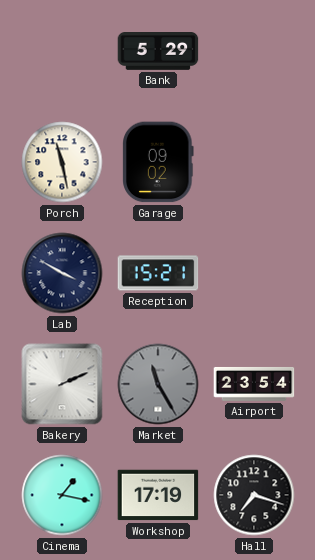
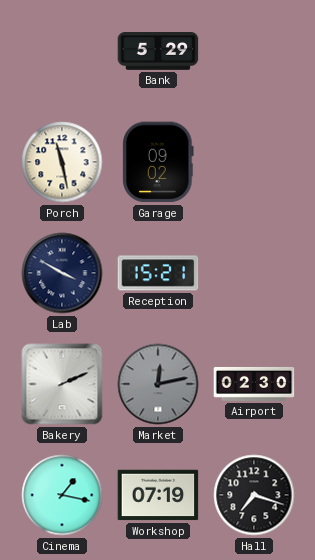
Market: 11:25 -> 12:13
Airport: 23:54 -> 02:30
Workshop: 17:19 -> 07:19
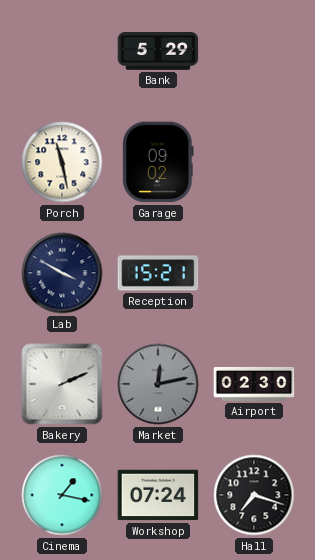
Workshop: 07:19 -> 07:24
